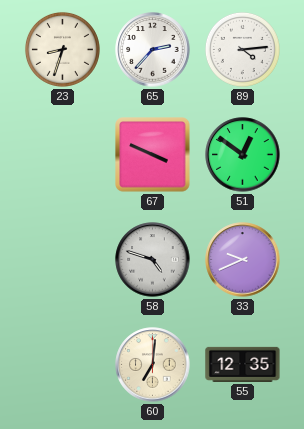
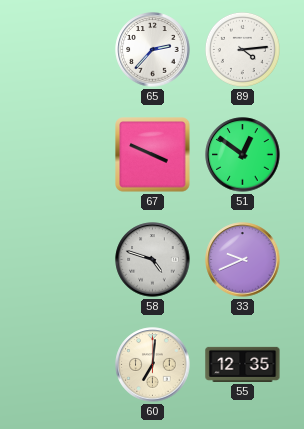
23: 8:33 -> none
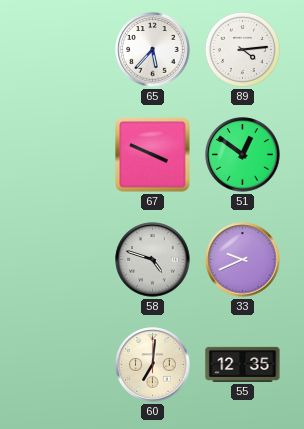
65: 2:37 -> 5:37
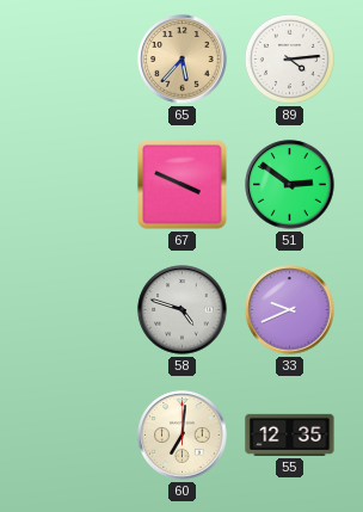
65 dial: white -> champagne
51: 12:51 -> 2:51
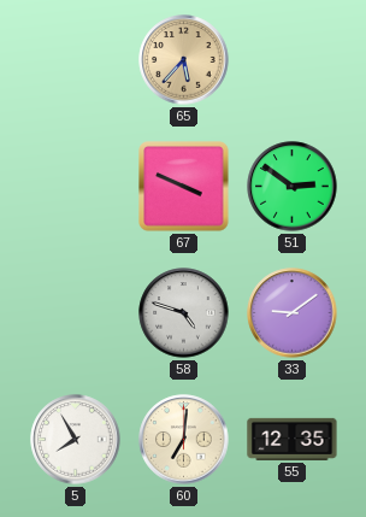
89: 4:14 -> none
33: 9:41 -> 9:09
5: none -> 7:55
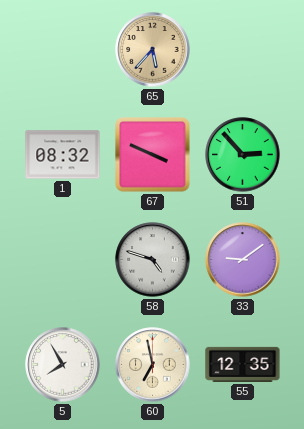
1: none -> 08:32
51: 2:51 -> 2:53
60: 7:01 -> 6:58
